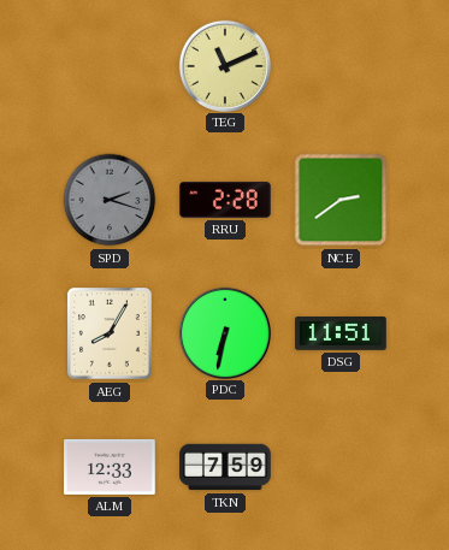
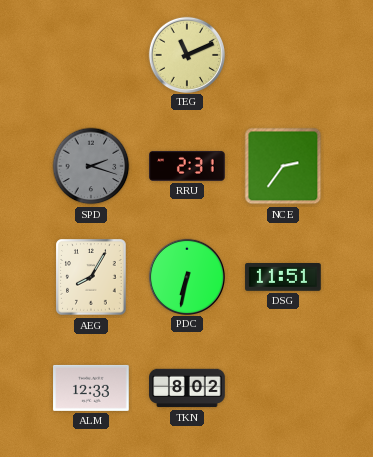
RRU: 2:28 -> 2:31
NCE: 2:39 -> 2:36
TKN: 7:59 -> 8:02
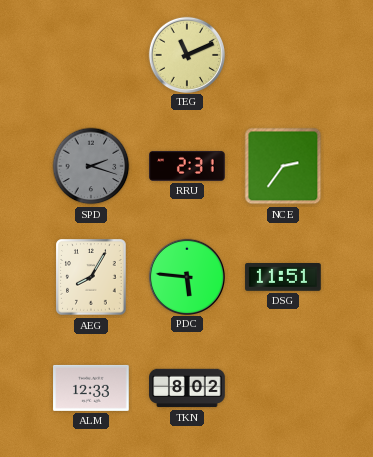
PDC: 6:32 -> 5:46
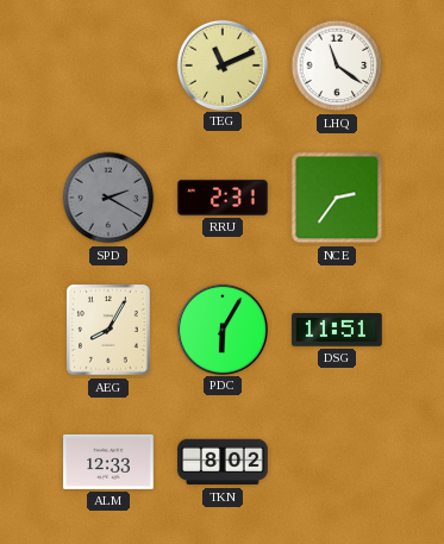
LHQ: none -> 11:21
SPD: 2:18 -> 2:20
PDC: 5:46 -> 6:05
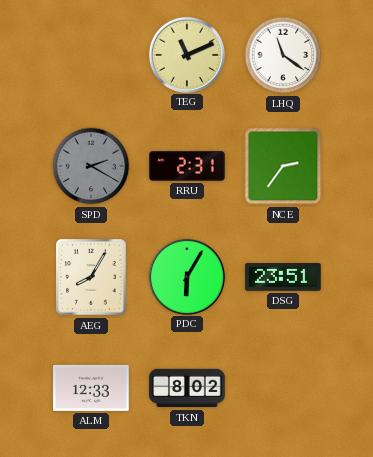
DSG: 11:51 -> 23:51
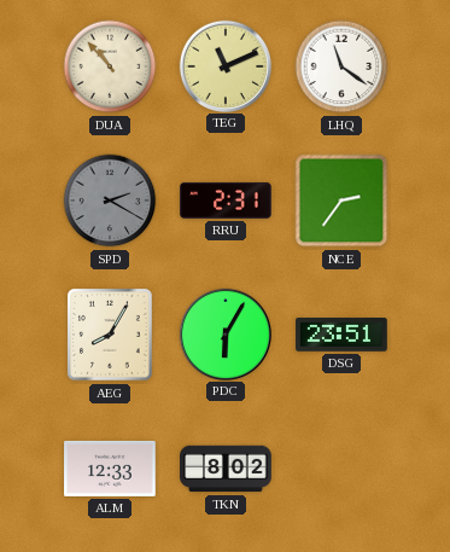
DUA: none -> 10:53
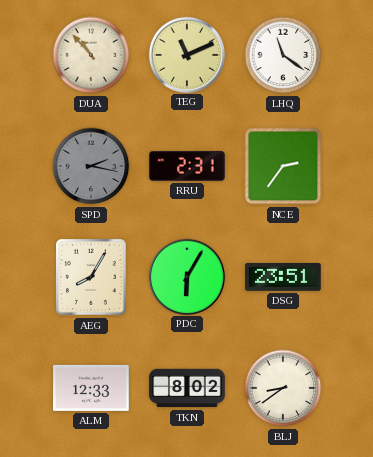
SPD: 2:20 -> 2:17
BLJ: none -> 8:39
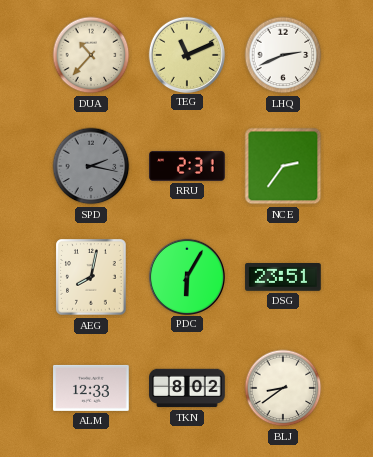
DUA: 10:53 -> 10:37
LHQ: 11:21 -> 2:41
AEG: 8:05 -> 8:02
